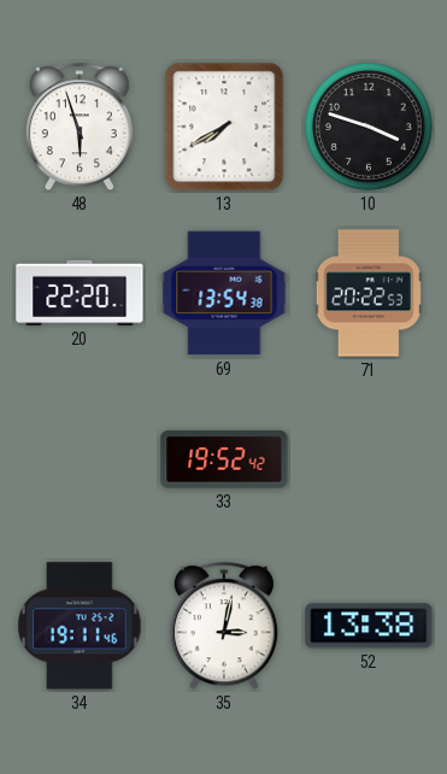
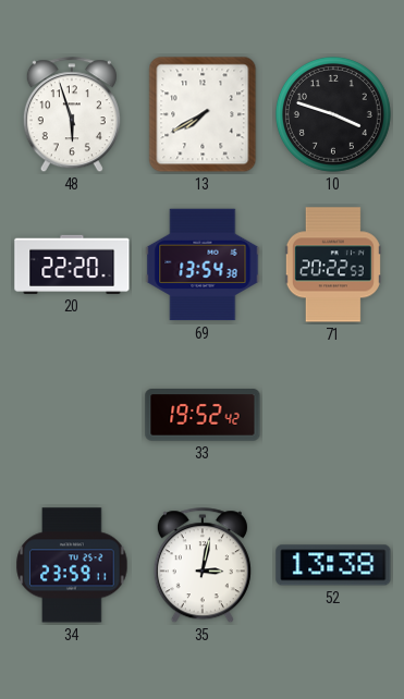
34: 19:11 -> 23:59
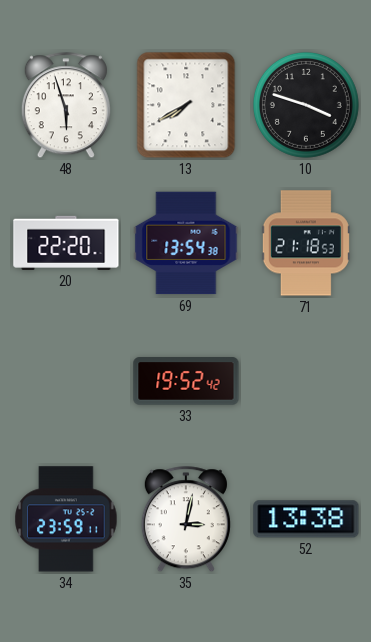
71: 20:22 -> 21:18
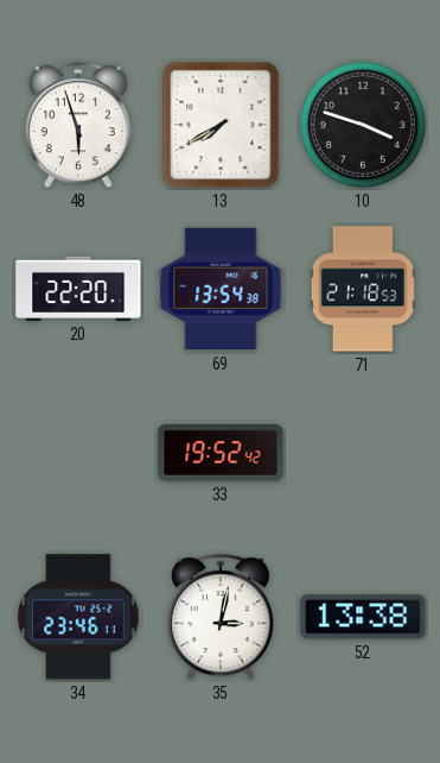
34: 23:59 -> 23:46
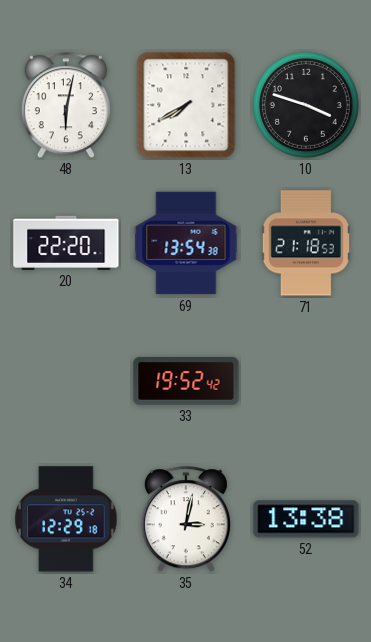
48: 5:57 -> 6:02
34: 23:46 -> 12:29
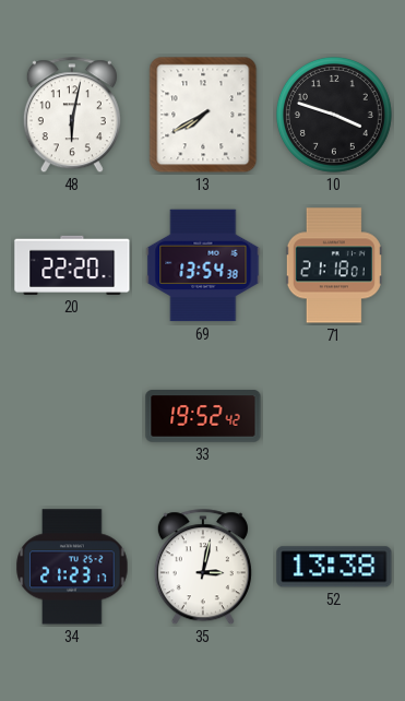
71: 21:18:53 -> 21:18:01
34: 12:29 -> 21:23
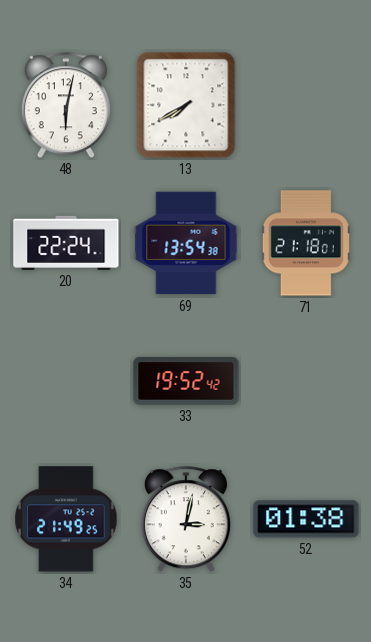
10: 3:48 -> none
20: 22:20 -> 22:24
34: 21:23 -> 21:49
52: 13:38 -> 01:38
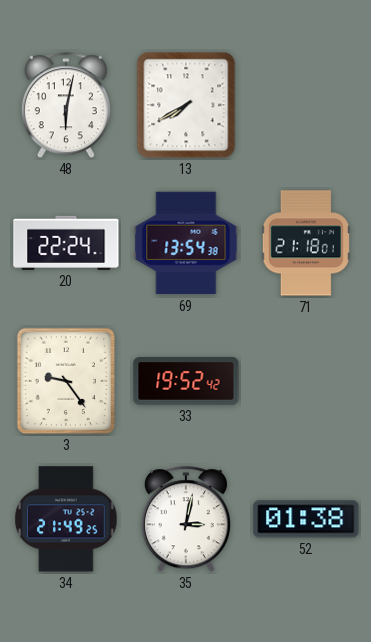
3: none -> 9:24
